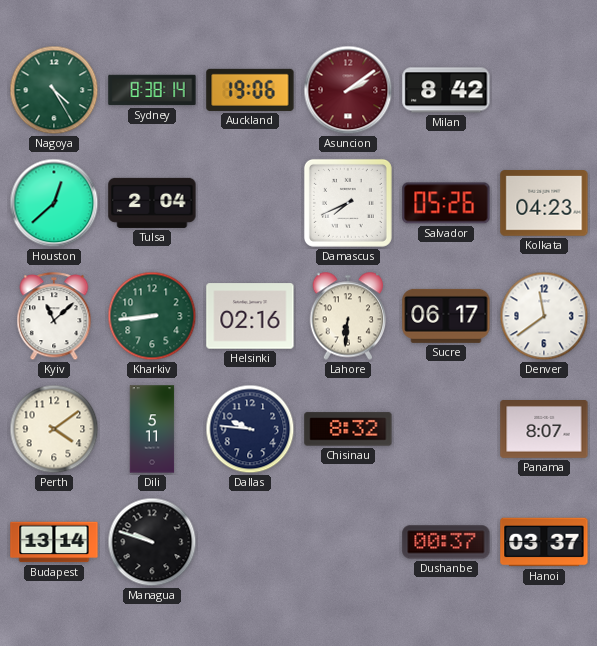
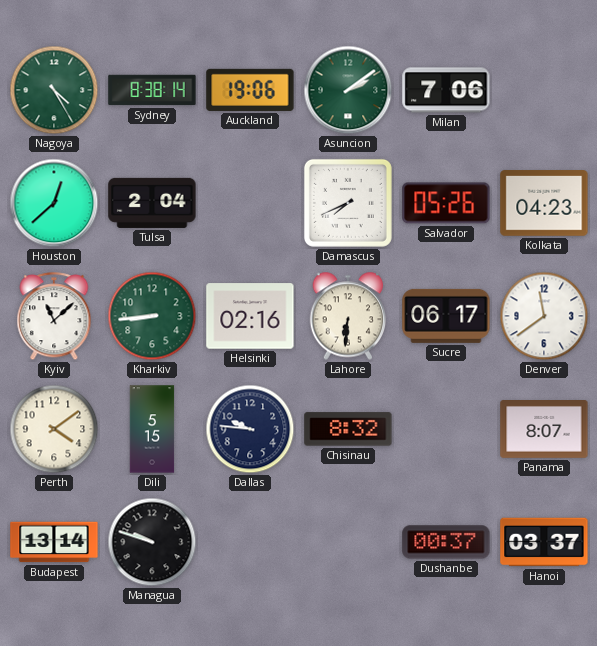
Asuncion dial: burgundy -> green
Milan: 8:42 -> 7:06
Dili: 5:11 -> 5:15
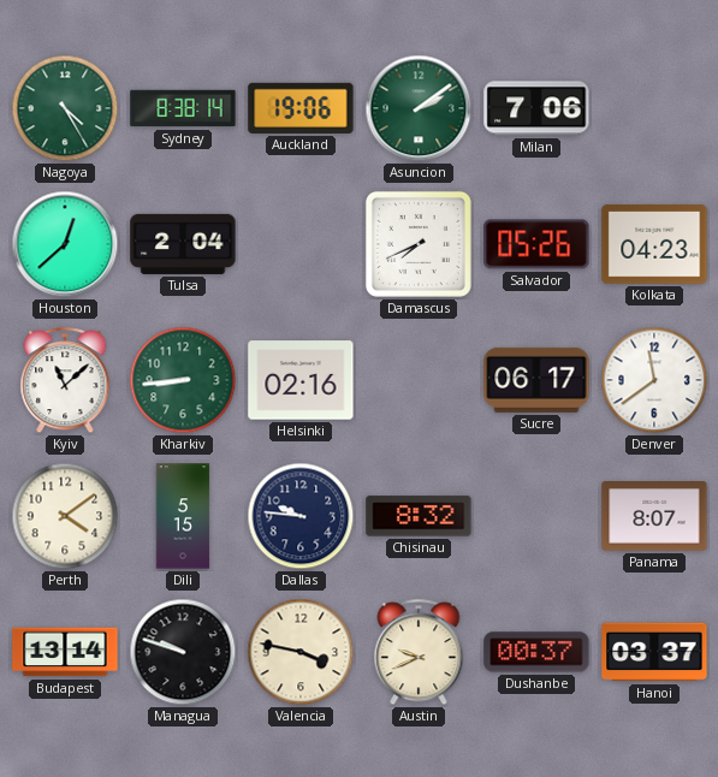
Lahore: 6:31 -> none
Valencia: none -> 3:47
Austin: none -> 9:41
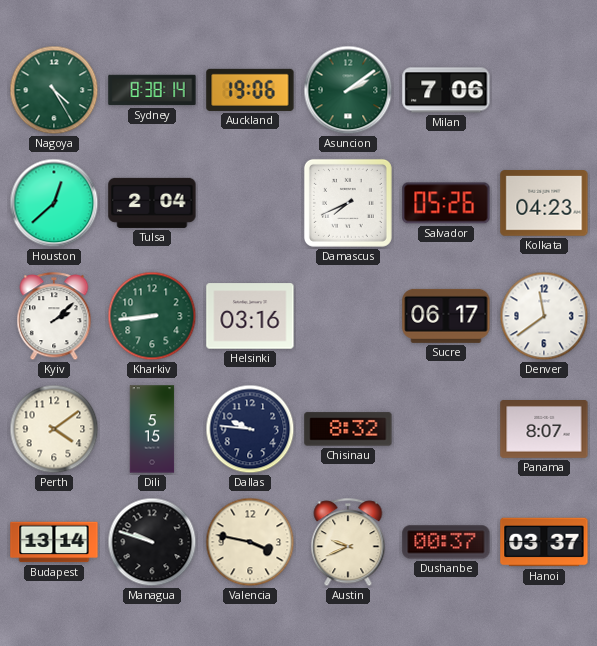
Kyiv: 11:08 -> 2:08
Helsinki: 02:16 -> 03:16
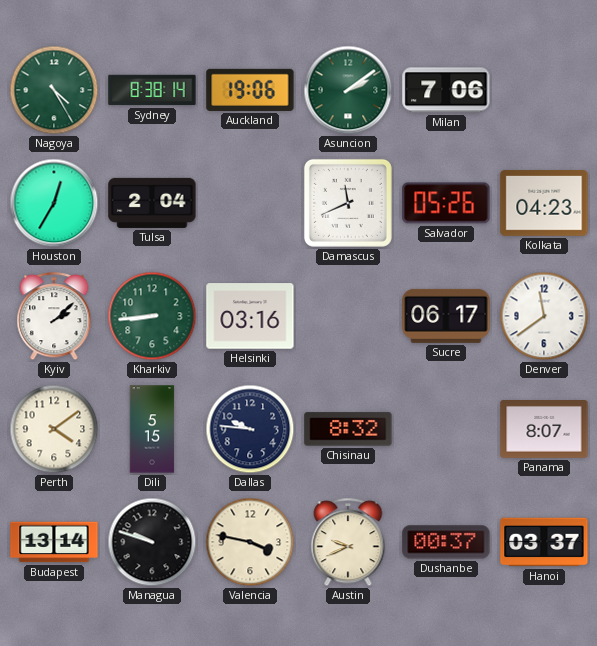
Houston: 12:38 -> 12:35
Damascus: 7:41 -> 11:41
